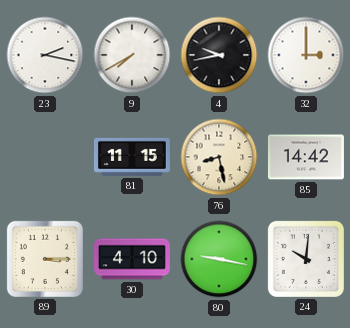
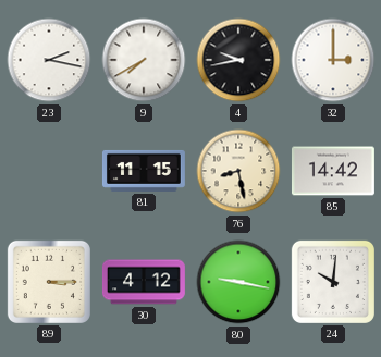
30: 4:10 -> 4:12
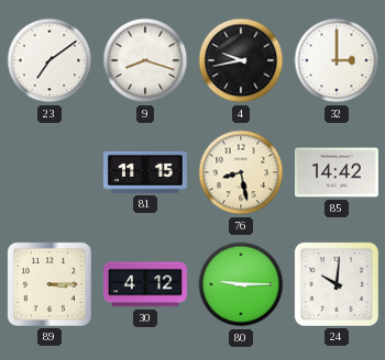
23: 2:17 -> 7:09
9: 7:40 -> 8:18
80: 9:17 -> 9:15
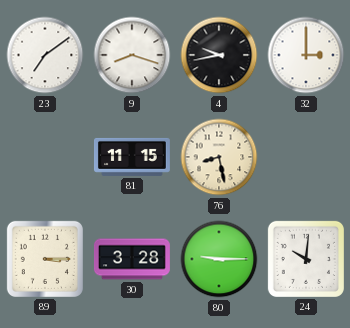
85: 14:42 -> none
30: 4:12 -> 3:28
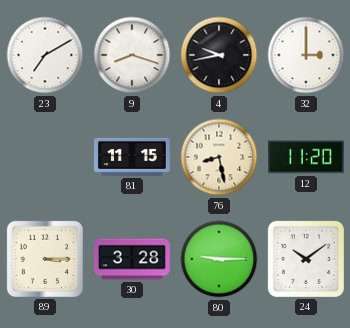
23: 7:09 -> 7:10
12: none -> 11:20
24: 10:01 -> 10:09
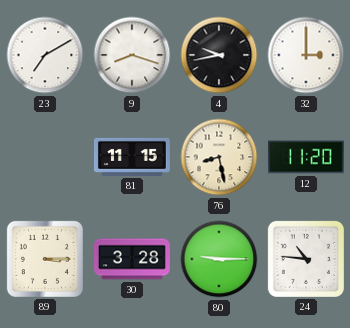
24: 10:09 -> 10:46
